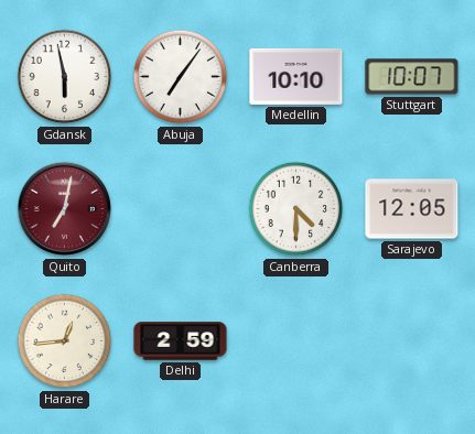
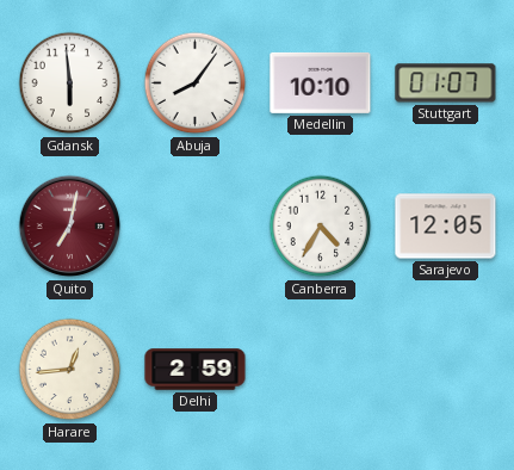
Gdansk: 5:58 -> 5:59
Abuja: 7:06 -> 8:06
Stuttgart: 10:07 -> 01:07
Canberra: 4:30 -> 4:35
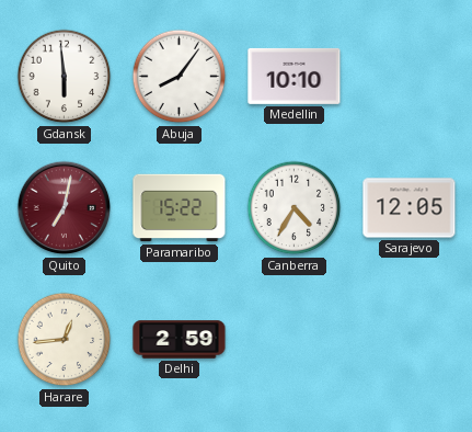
Stuttgart: 01:07 -> none
Paramaribo: none -> 15:22
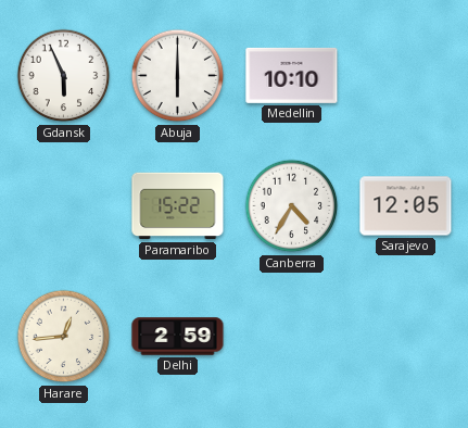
Gdansk: 5:59 -> 5:56
Abuja: 8:06 -> 6:00
Quito: 7:02 -> none
